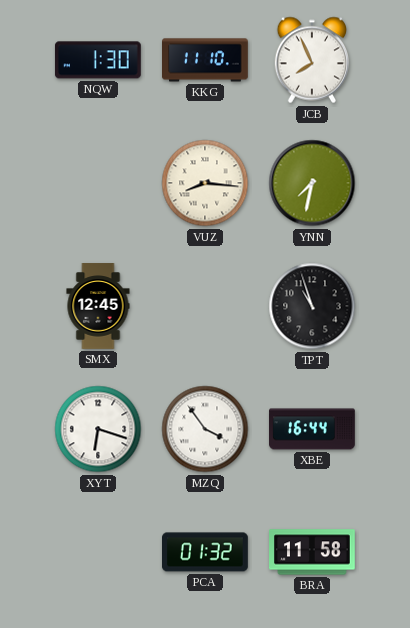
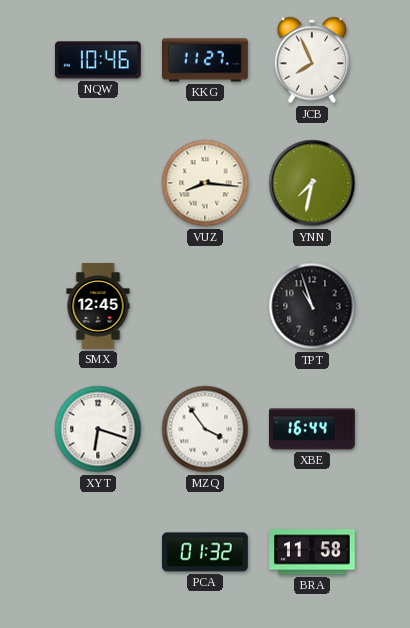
NQW: 1:30 -> 10:46
KKG: 11:10 -> 11:27
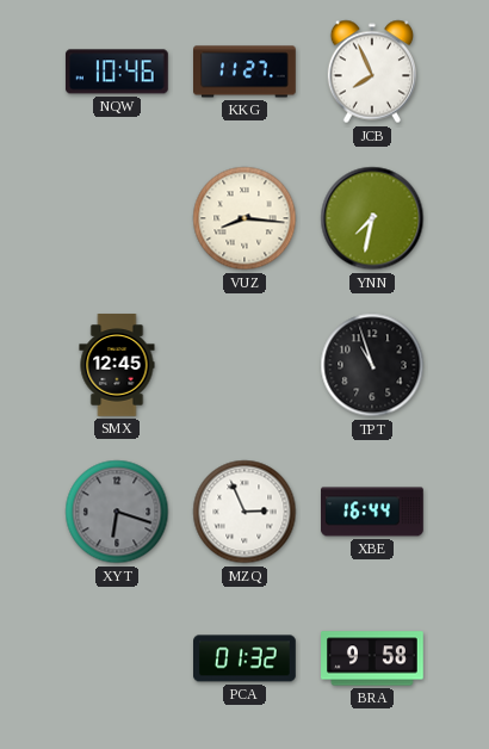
XYT dial: white -> grey
MZQ: 3:54 -> 2:56
BRA: 11:58 -> 9:58
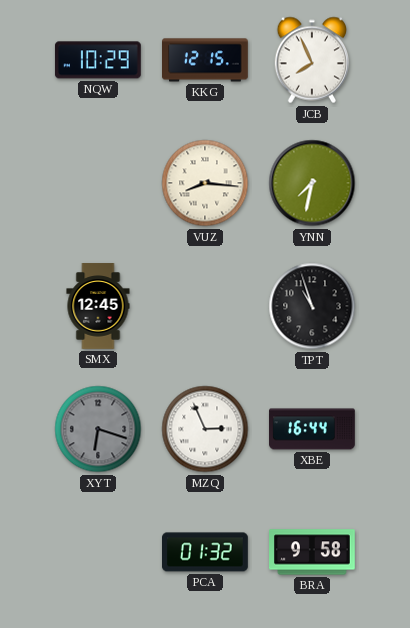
NQW: 10:46 -> 10:29
KKG: 11:27 -> 12:15
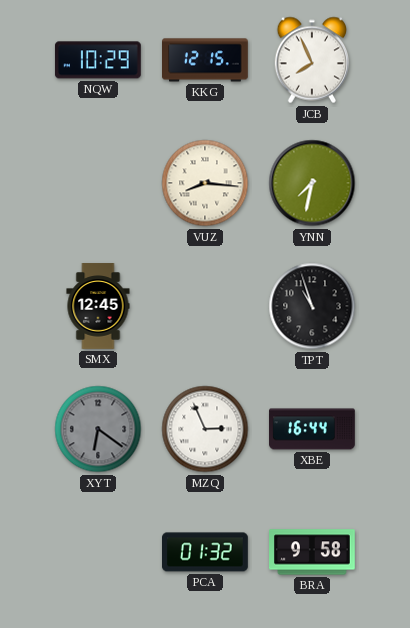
XYT: 6:18 -> 6:21
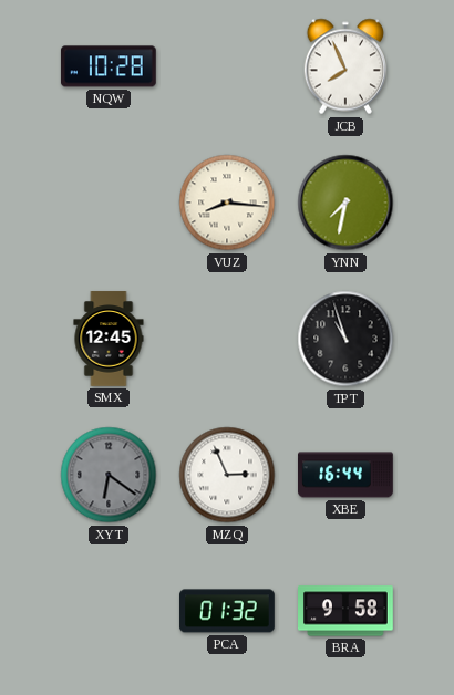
NQW: 10:29 -> 10:28
KKG: 12:15 -> none
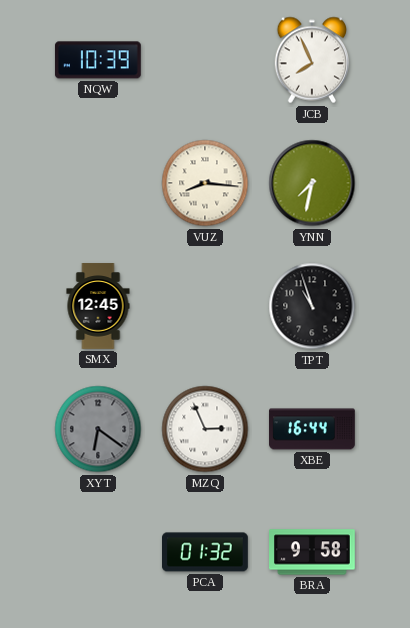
NQW: 10:28 -> 10:39
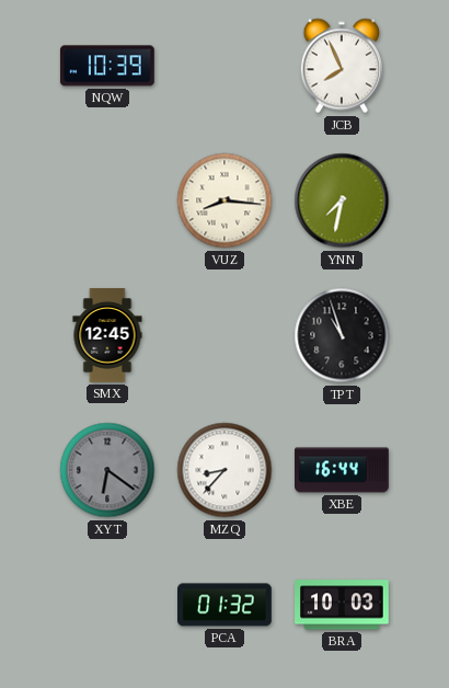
MZQ: 2:56 -> 8:37
BRA: 9:58 -> 10:03
